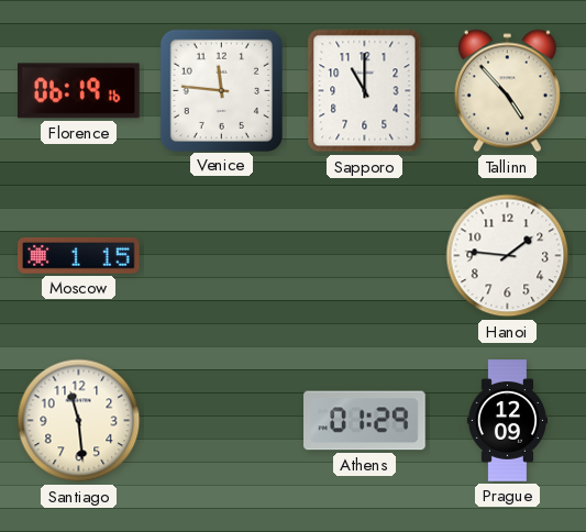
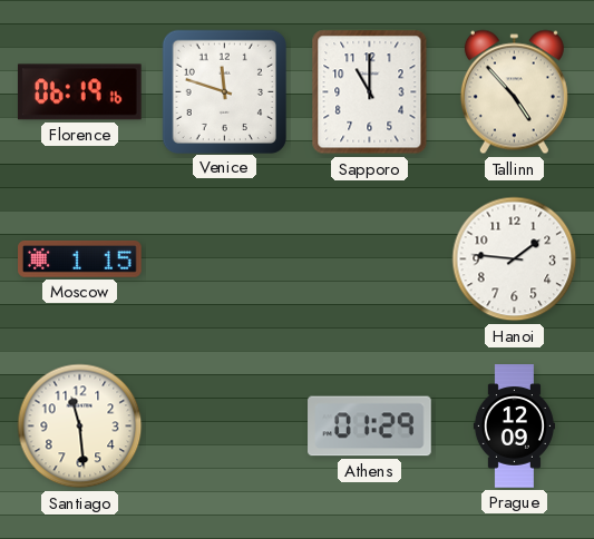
Venice: 11:46 -> 11:48
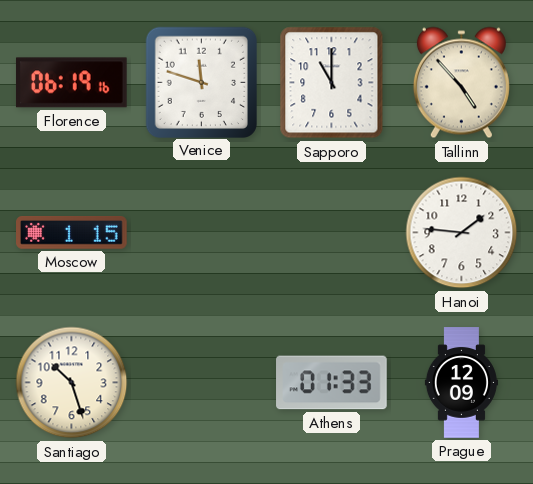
Santiago: 11:29 -> 10:27
Athens: 01:29 -> 01:33
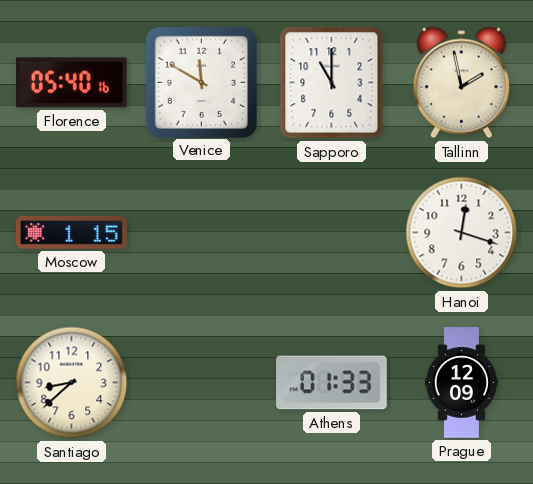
Florence: 06:19 -> 05:40
Venice: 11:48 -> 11:50
Tallinn: 4:53 -> 1:58
Hanoi: 1:46 -> 12:18
Santiago: 10:27 -> 8:38
